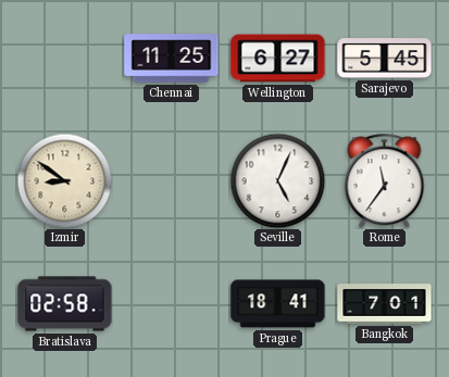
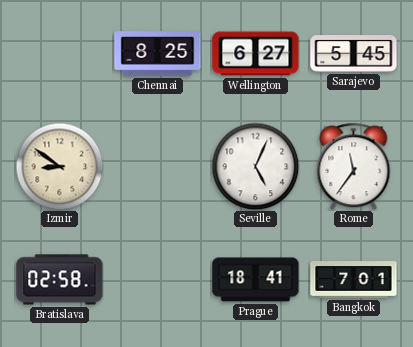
Chennai: 11:25 -> 8:25
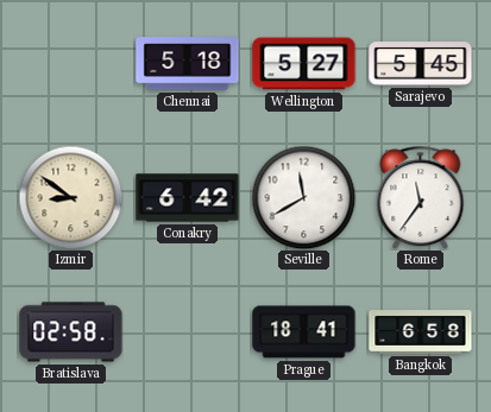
Chennai: 8:25 -> 5:18
Wellington: 6:27 -> 5:27
Conakry: none -> 6:42
Seville: 5:04 -> 11:40
Bangkok: 7:01 -> 6:58
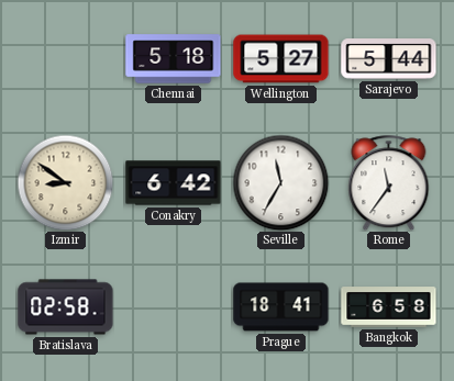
Sarajevo: 5:45 -> 5:44
Seville: 11:40 -> 11:35
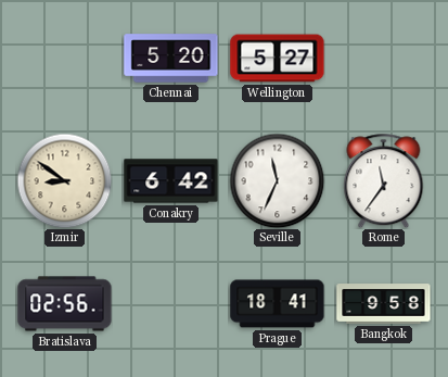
Chennai: 5:18 -> 5:20
Sarajevo: 5:44 -> none
Seville: 11:35 -> 11:34
Bratislava: 02:58 -> 02:56
Bangkok: 6:58 -> 9:58
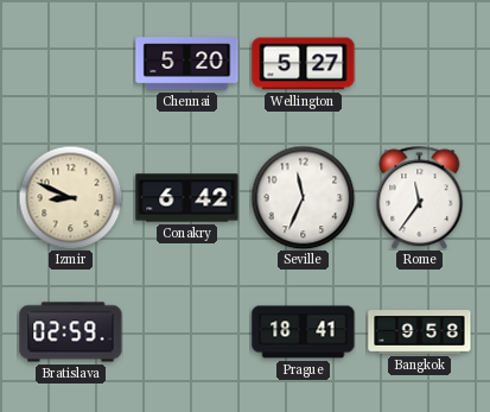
Izmir: 8:51 -> 8:49
Bratislava: 02:56 -> 02:59
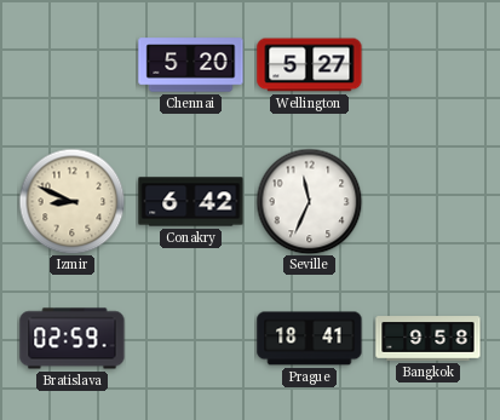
Rome: 11:36 -> none
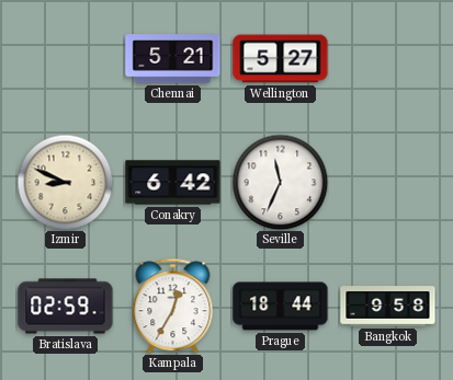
Chennai: 5:20 -> 5:21
Kampala: none -> 12:35
Prague: 18:41 -> 18:44
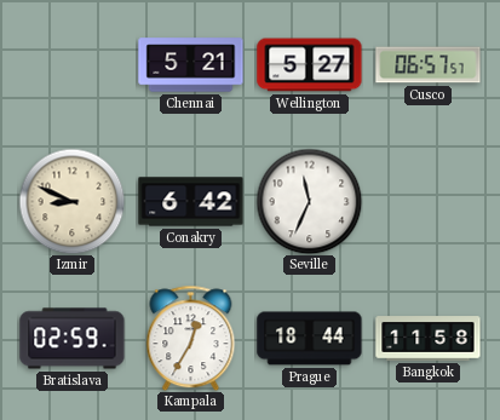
Cusco: none -> 06:57
Bangkok: 9:58 -> 11:58
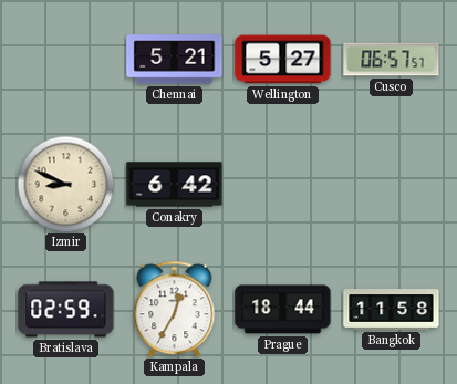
Seville: 11:34 -> none
